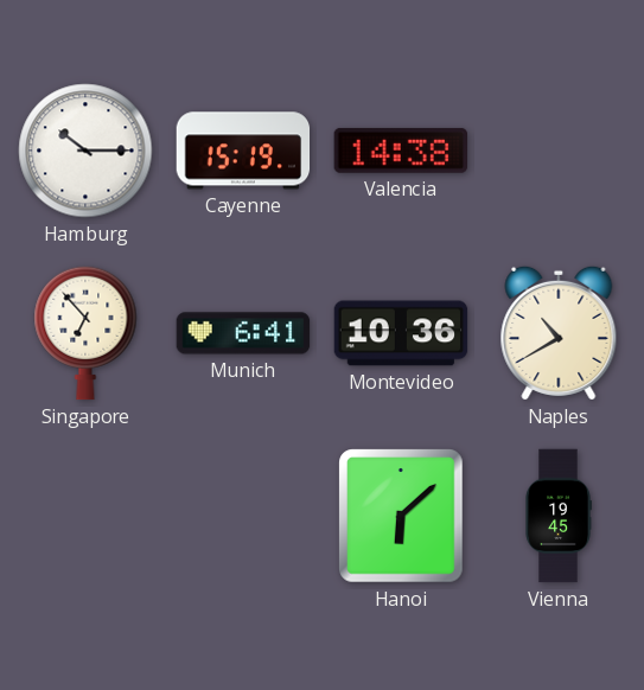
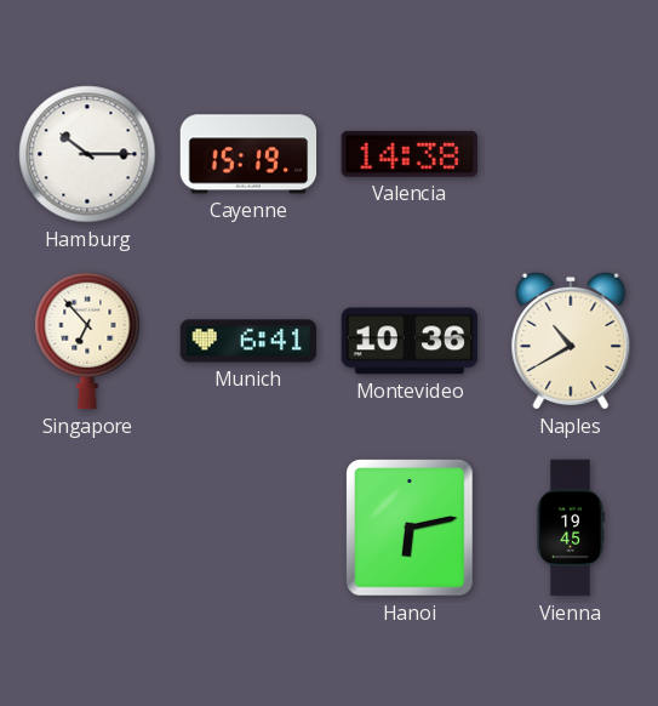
Hanoi: 6:08 -> 6:13
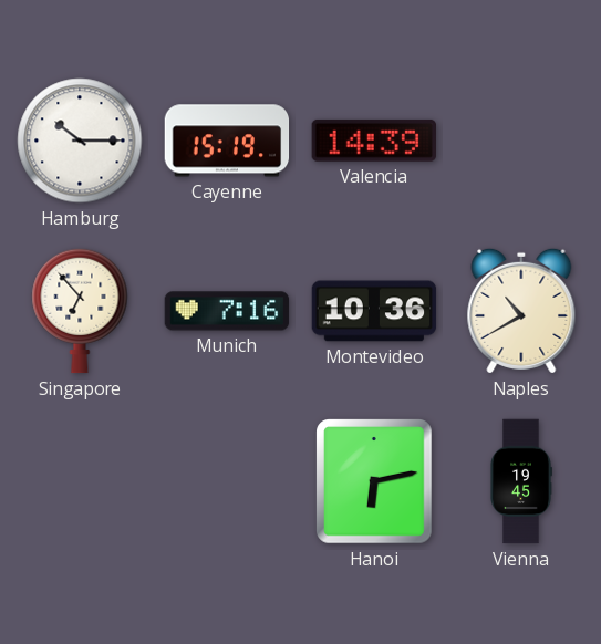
Valencia: 14:38 -> 14:39
Munich: 6:41 -> 7:16
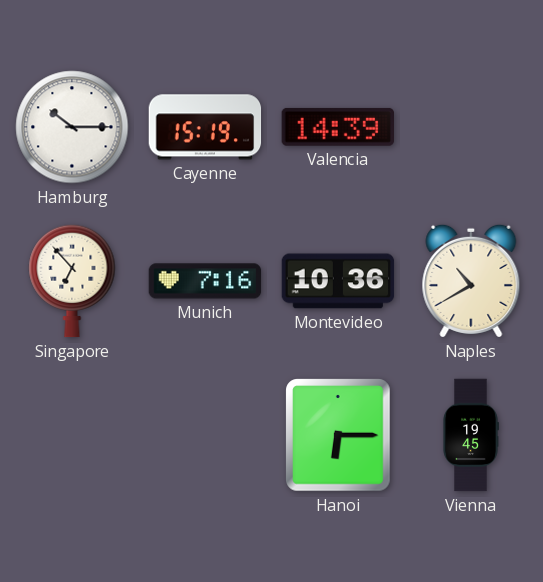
Hanoi: 6:13 -> 6:15
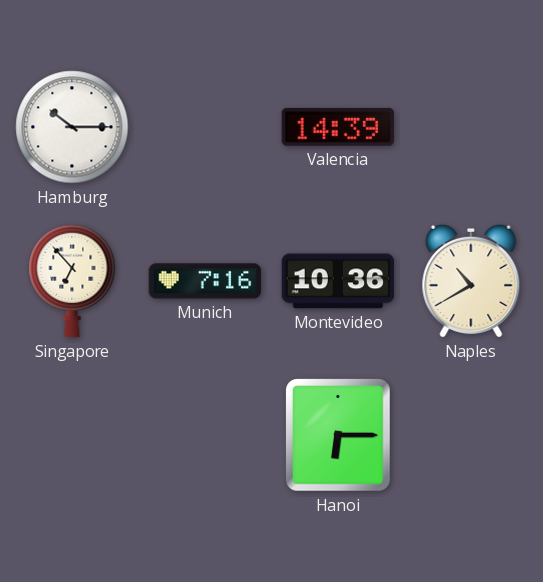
Cayenne: 15:19 -> none
Vienna: 19:45 -> none
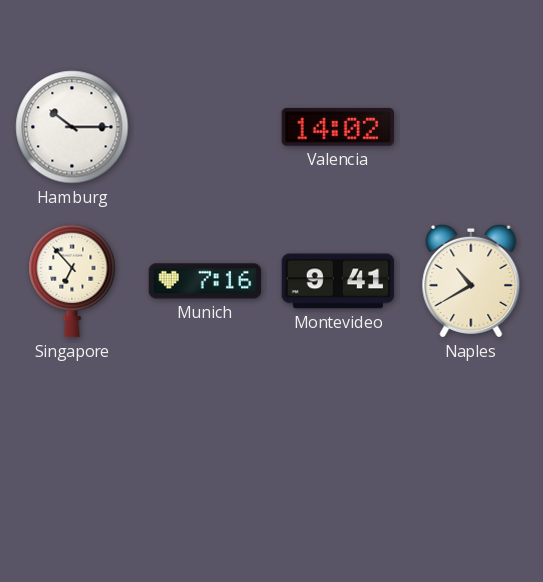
Valencia: 14:39 -> 14:02
Montevideo: 10:36 -> 9:41
Hanoi: 6:15 -> none
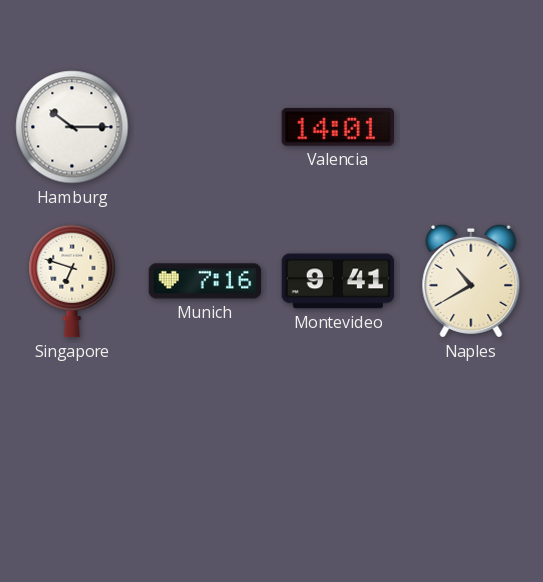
Valencia: 14:02 -> 14:01
Singapore: 6:53 -> 6:48
